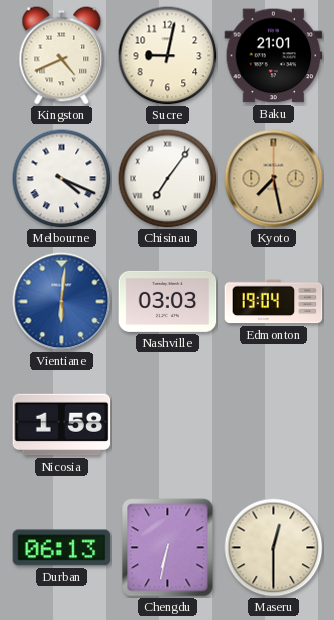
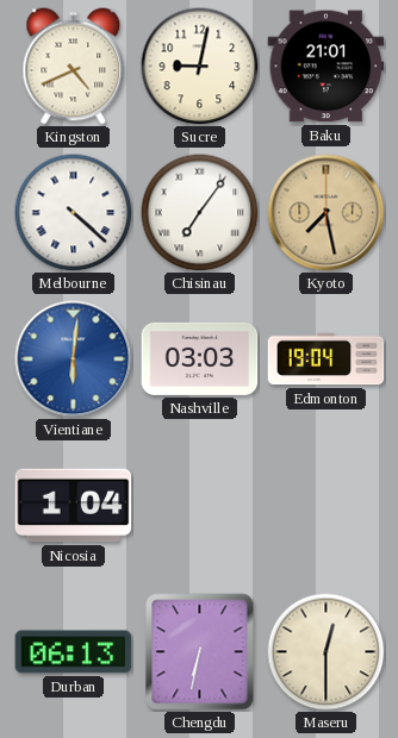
Melbourne: 4:19 -> 4:22
Nicosia: 1:58 -> 1:04
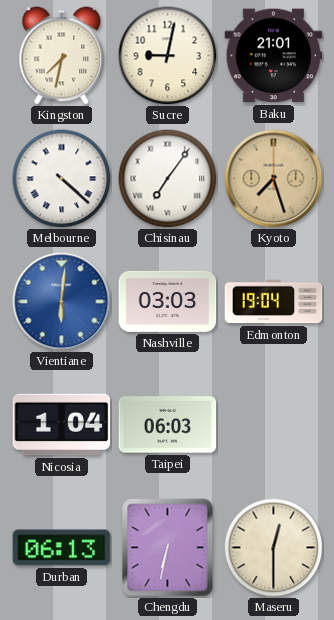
Kingston: 4:41 -> 7:32
Kyoto: 7:28 -> 7:27
Taipei: none -> 06:03
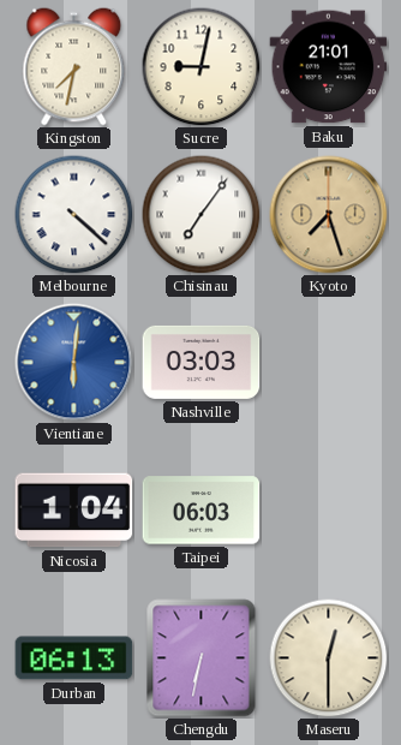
Edmonton: 19:04 -> none
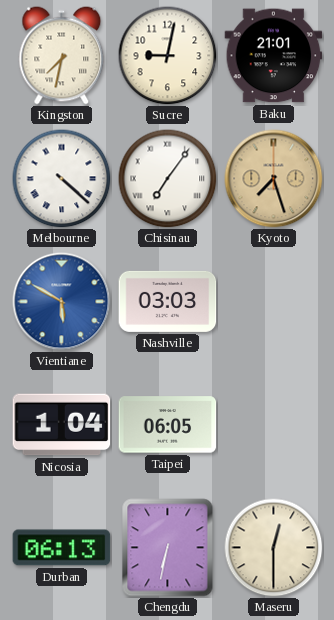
Vientiane: 6:01 -> 5:50
Taipei: 06:03 -> 06:05
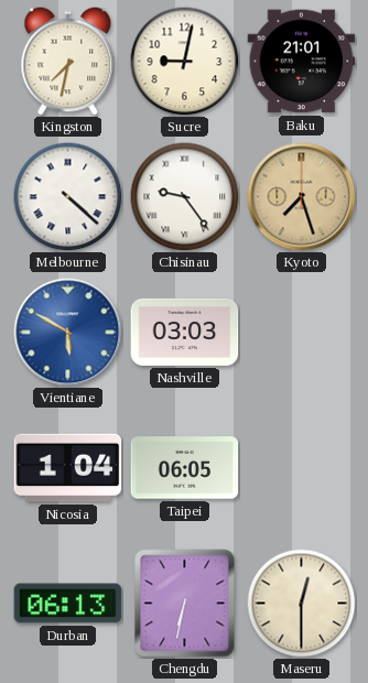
Chisinau: 7:06 -> 9:24
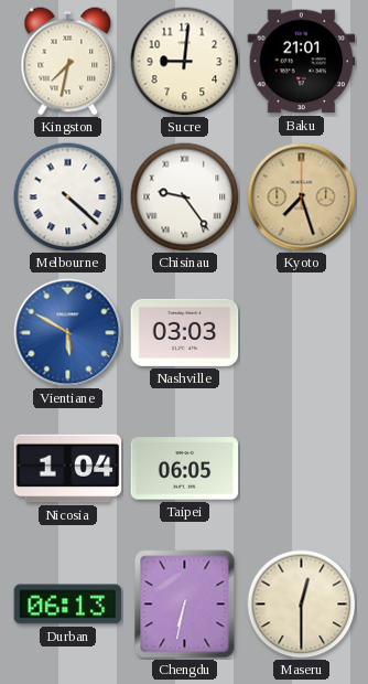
Sucre: 9:02 -> 9:01
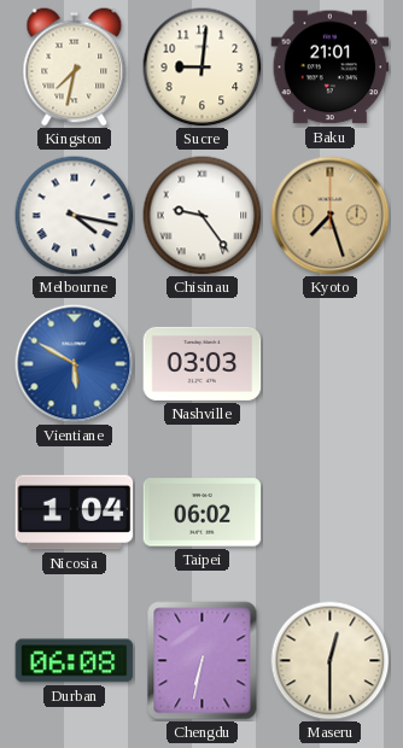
Melbourne: 4:22 -> 4:17
Taipei: 06:05 -> 06:02
Durban: 06:13 -> 06:08
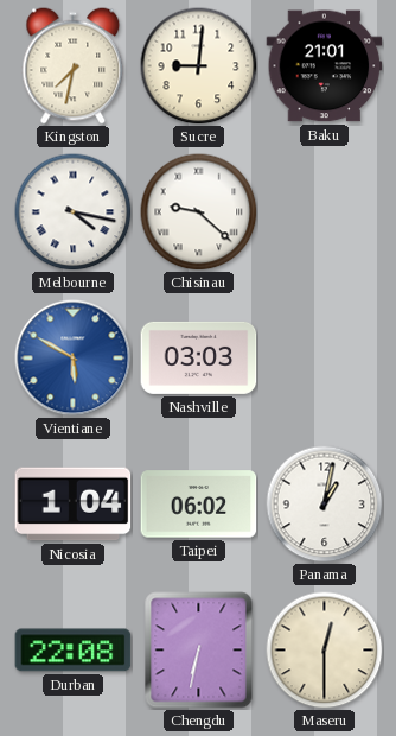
Chisinau: 9:24 -> 9:22
Kyoto: 7:27 -> none
Panama: none -> 1:02
Durban: 06:08 -> 22:08
